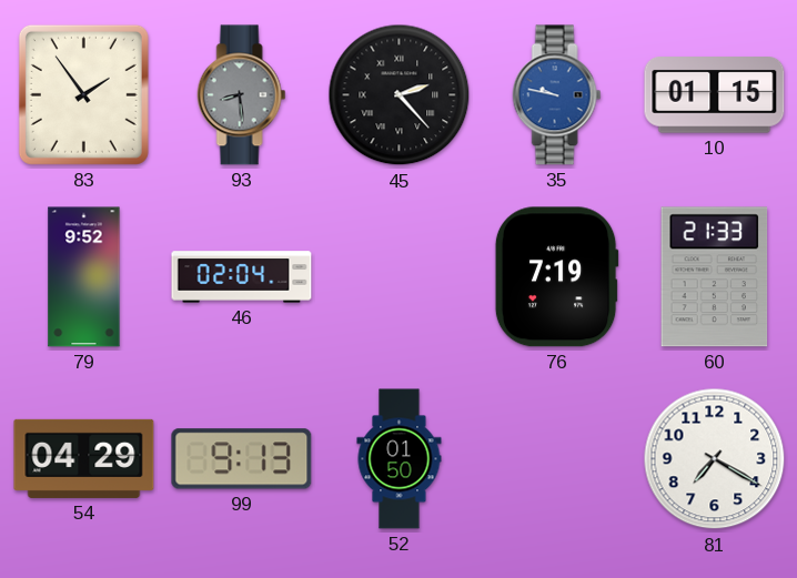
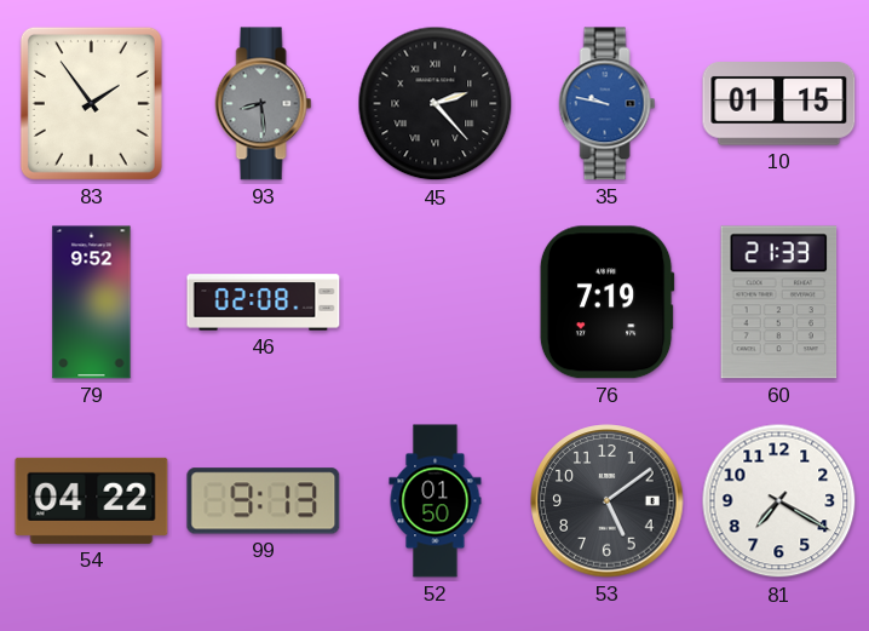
46: 02:04 -> 02:08
54: 04:29 -> 04:22
53: none -> 5:09
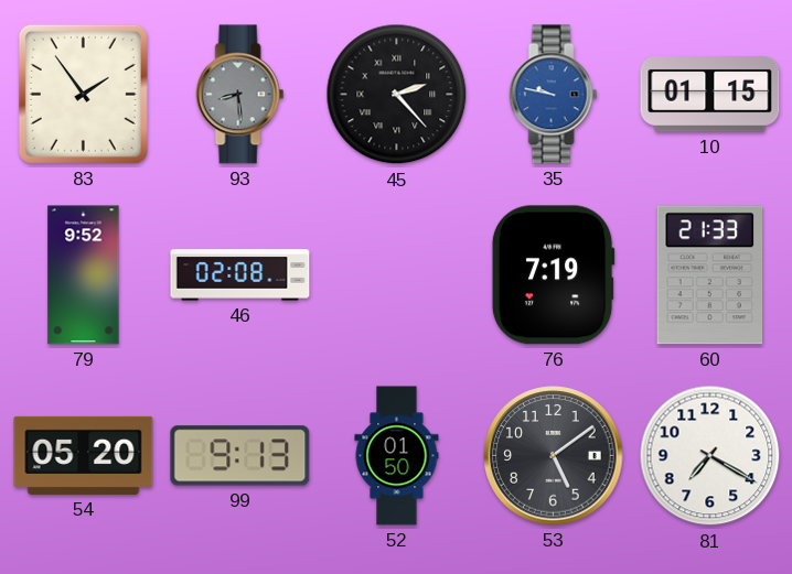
54: 04:22 -> 05:20
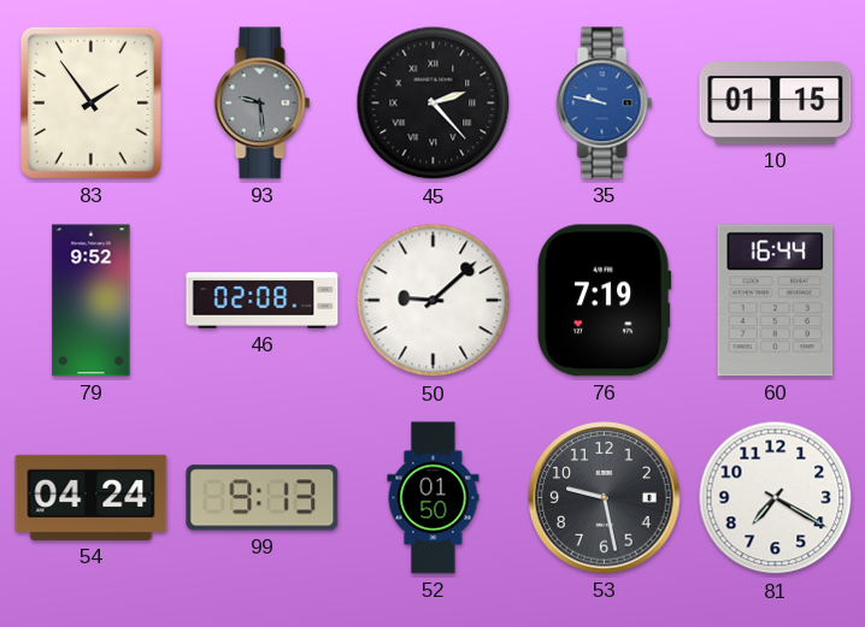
93: 8:29 -> 9:29
50: none -> 9:08
60: 21:33 -> 16:44
54: 05:20 -> 04:24
53: 5:09 -> 9:28
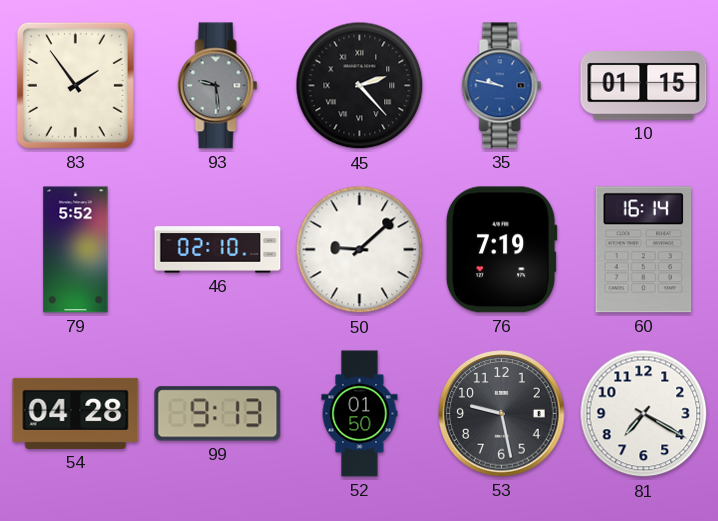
79: 9:52 -> 5:52
46: 02:08 -> 02:10
60: 16:44 -> 16:14
54: 04:24 -> 04:28
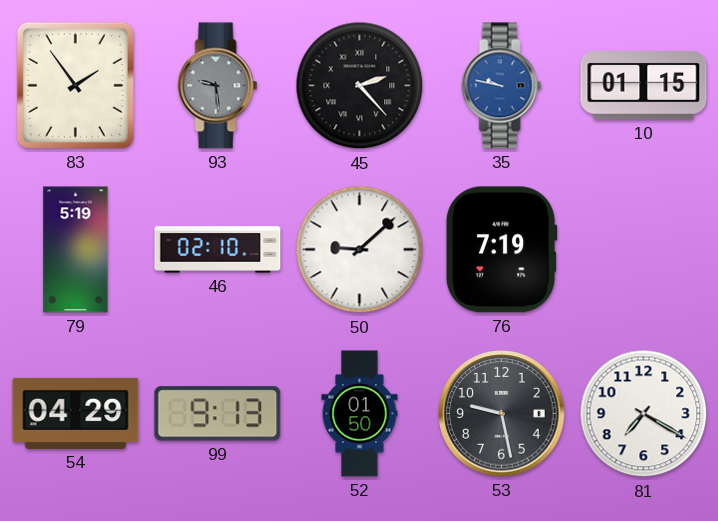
79: 5:52 -> 5:19
60: 16:14 -> none
54: 04:28 -> 04:29
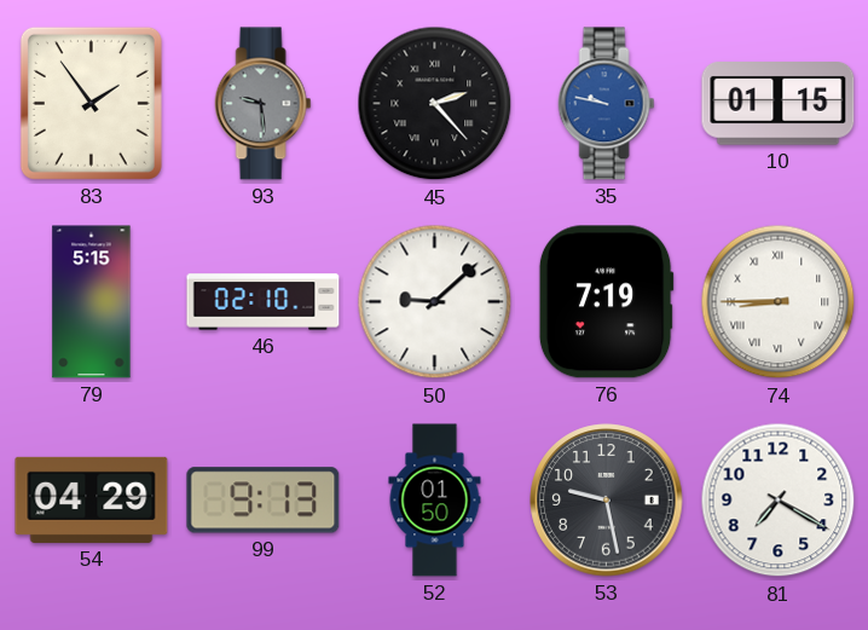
79: 5:19 -> 5:15
74: none -> 8:45
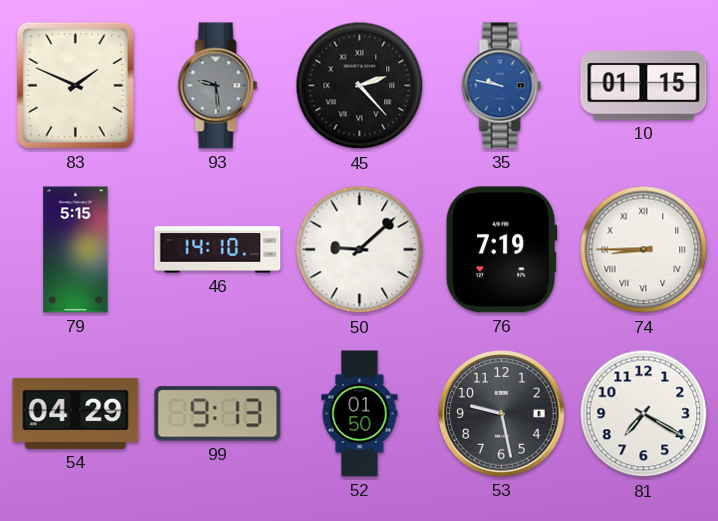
83: 1:54 -> 1:49
46: 02:10 -> 14:10
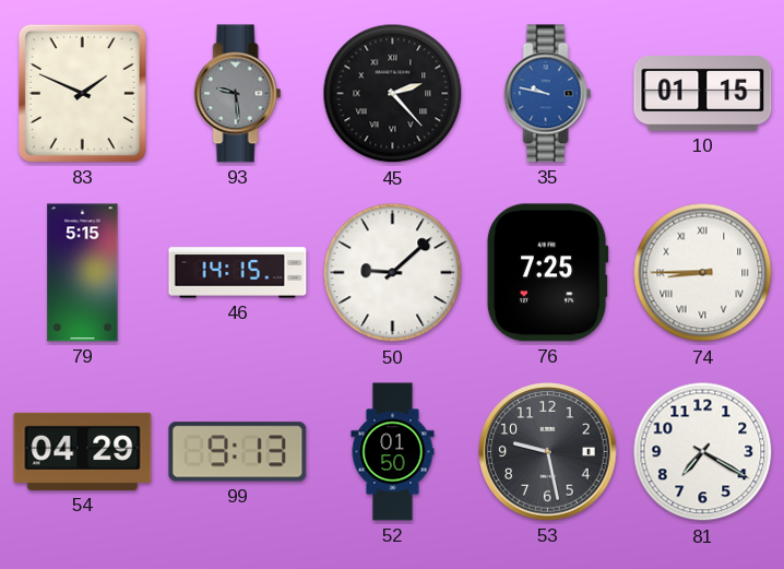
46: 14:10 -> 14:15
76: 7:19 -> 7:25
